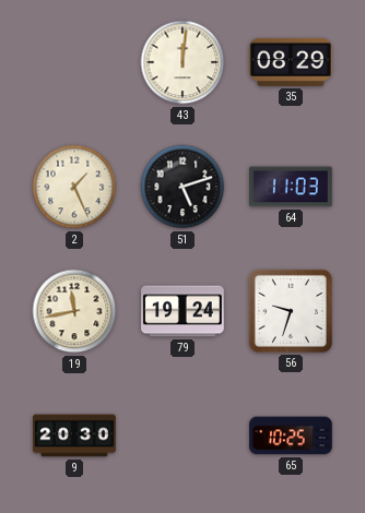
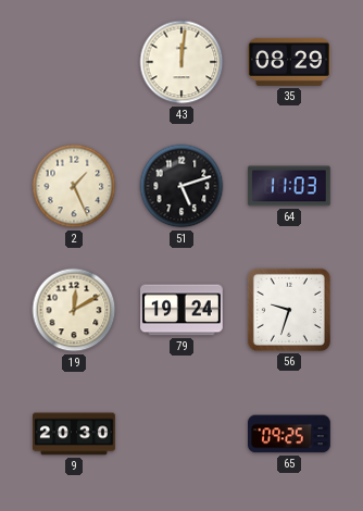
19: 11:43 -> 12:10
65: 10:25 -> 09:25
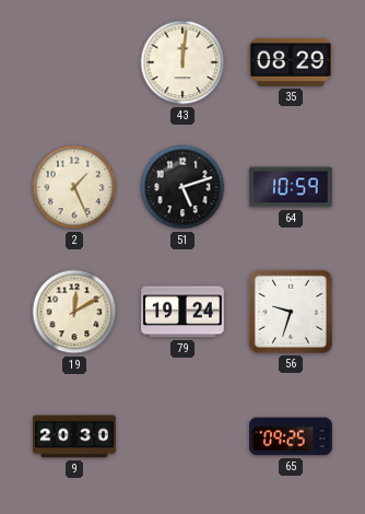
64: 11:03 -> 10:59
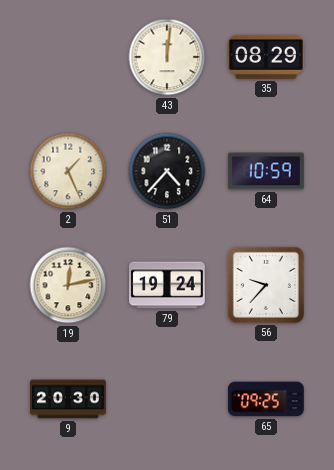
51: 5:12 -> 4:37
19: 12:10 -> 12:13
56: 9:33 -> 9:37
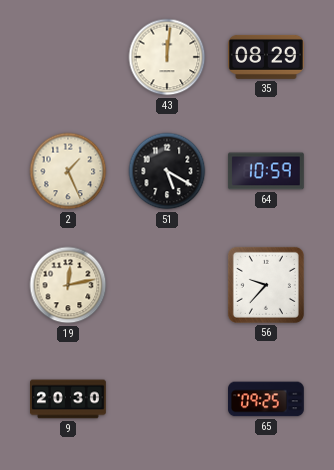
51: 4:37 -> 5:20
79: 19:24 -> none
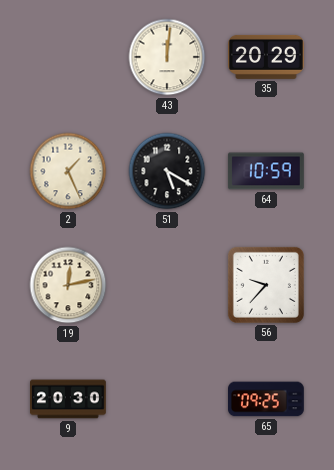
35: 08:29 -> 20:29
